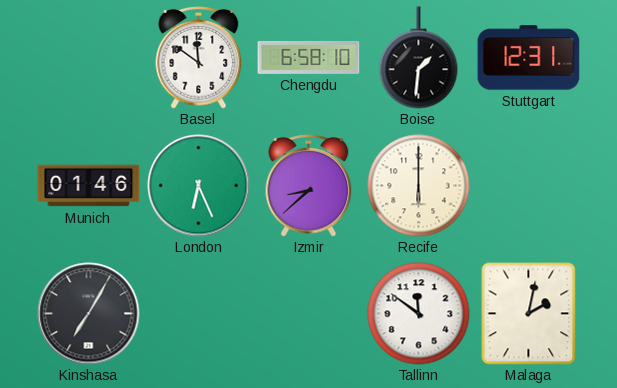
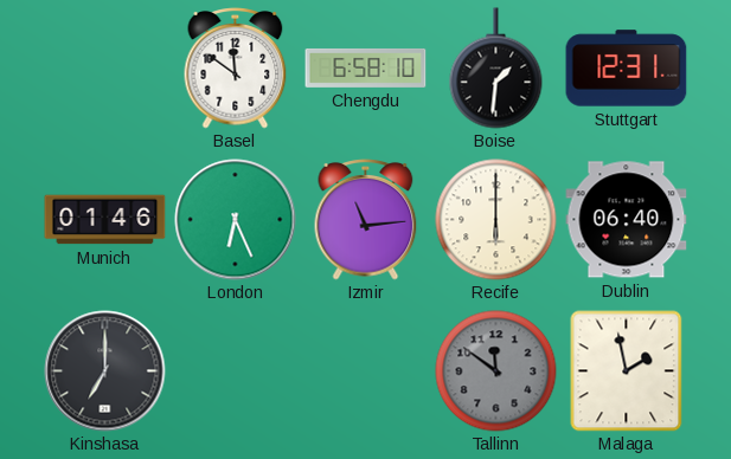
Izmir: 8:38 -> 11:14
Dublin: none -> 06:40
Kinshasa: 7:05 -> 7:00
Tallinn dial: white -> grey
Malaga: 2:02 -> 1:58
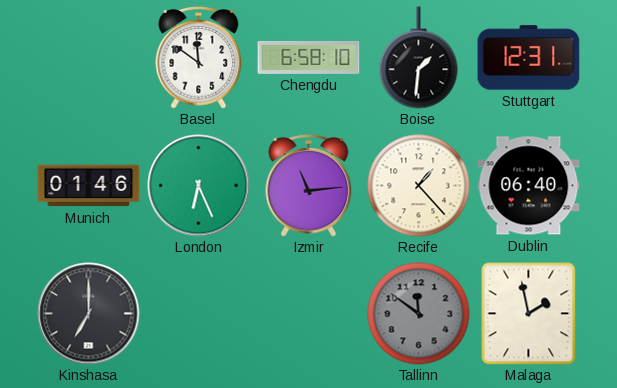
Recife: 6:00 -> 1:23
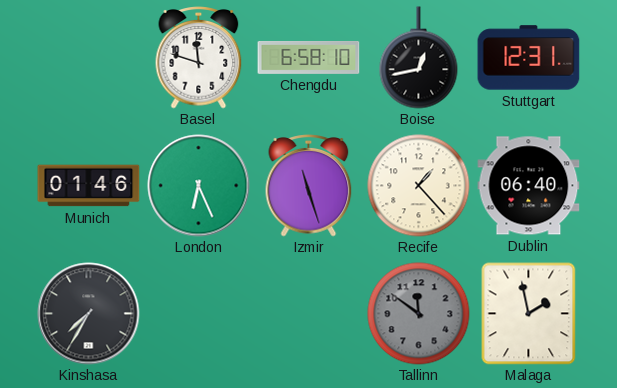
Basel: 11:51 -> 11:48
Boise: 1:31 -> 12:43
Izmir: 11:14 -> 11:27
Kinshasa: 7:00 -> 7:35
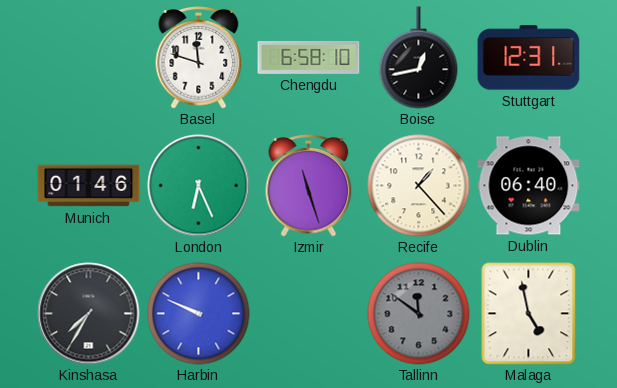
Harbin: none -> 9:49
Malaga: 1:58 -> 4:58
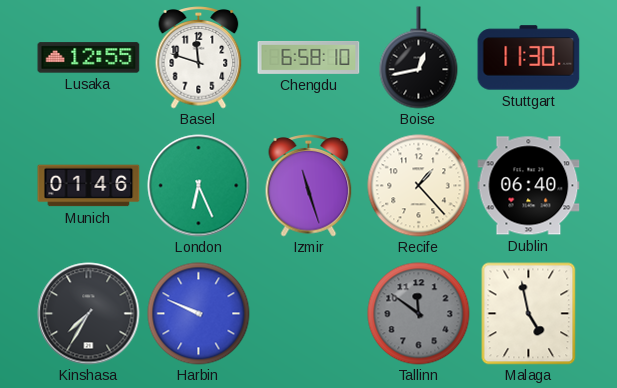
Lusaka: none -> 12:55
Stuttgart: 12:31 -> 11:30
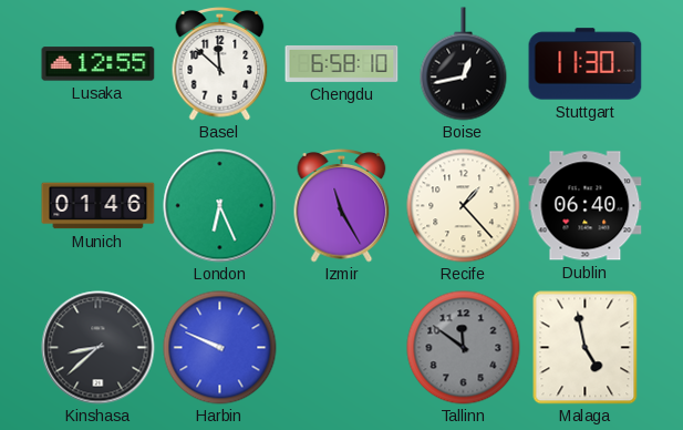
Basel: 11:48 -> 11:52
Izmir: 11:27 -> 11:25
Kinshasa: 7:35 -> 8:38
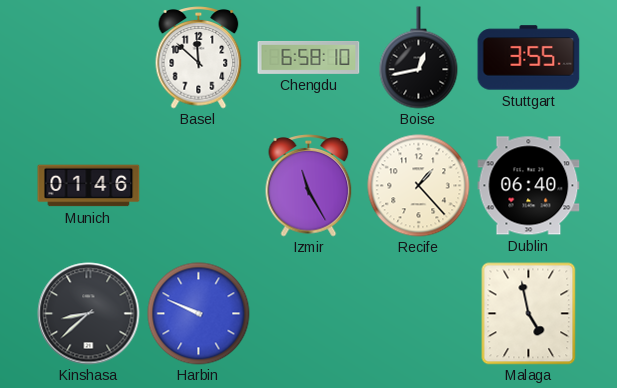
Lusaka: 12:55 -> none
Stuttgart: 11:30 -> 3:55
London: 6:26 -> none
Tallinn: 11:51 -> none
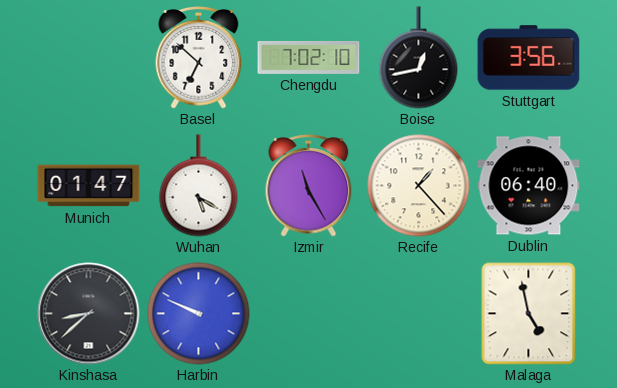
Basel: 11:52 -> 6:52
Chengdu: 6:58 -> 7:02
Stuttgart: 3:55 -> 3:56
Munich: 01:46 -> 01:47
Wuhan: none -> 5:20
